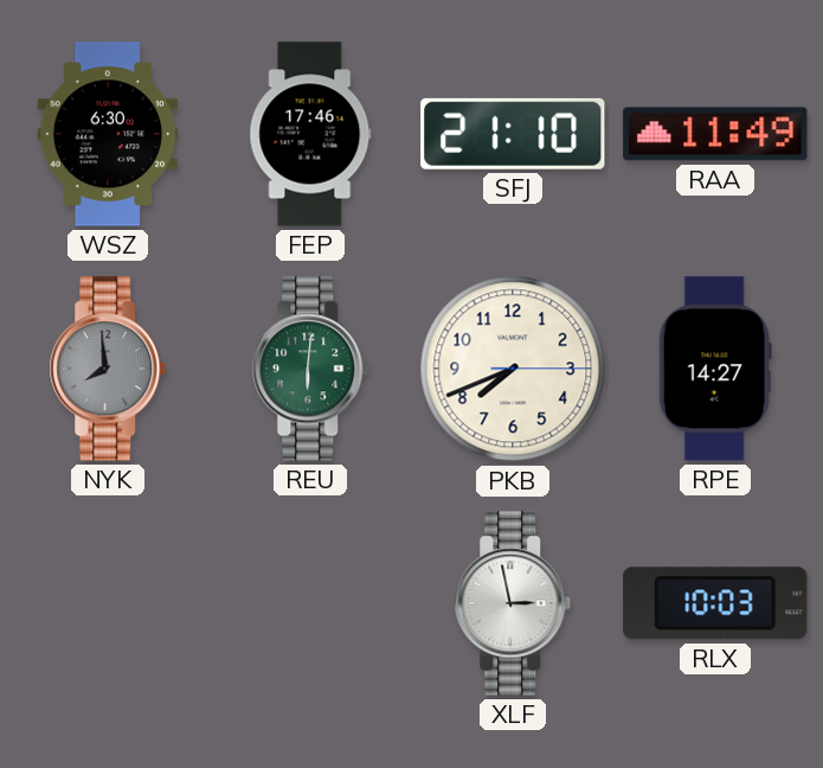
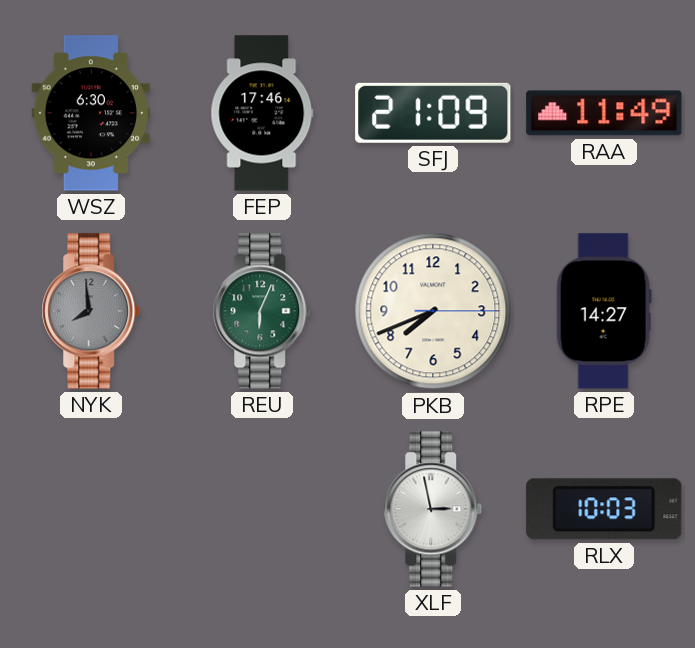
SFJ: 21:10 -> 21:09
REU: 6:01 -> 6:04
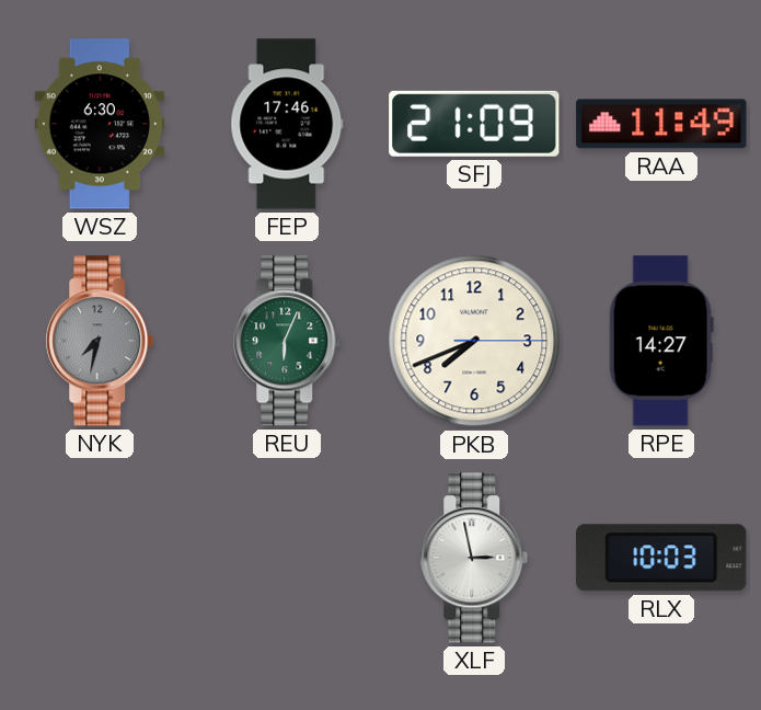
NYK: 7:59 -> 7:32
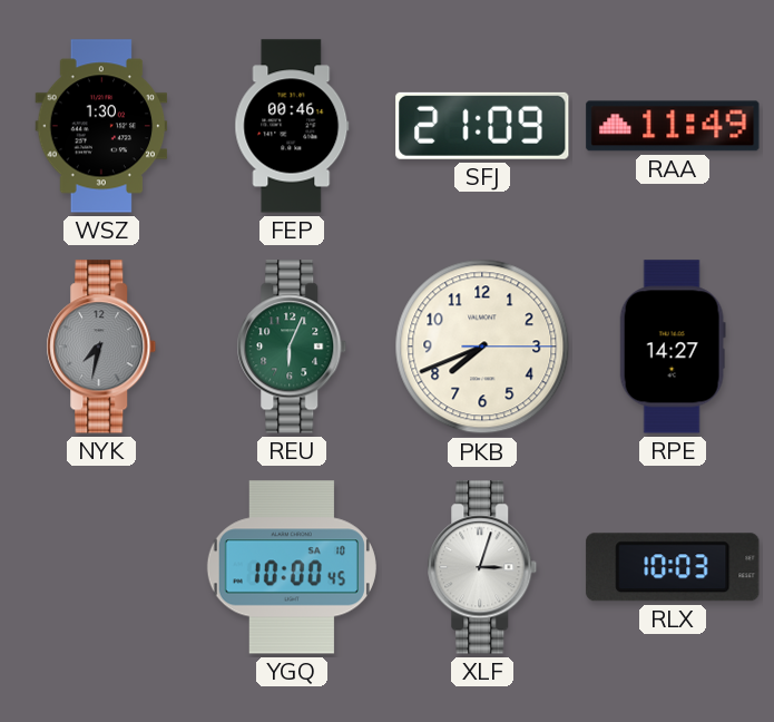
WSZ: 6:30 -> 1:30
FEP: 17:46 -> 00:46
YGQ: none -> 10:00
XLF: 2:58 -> 3:03
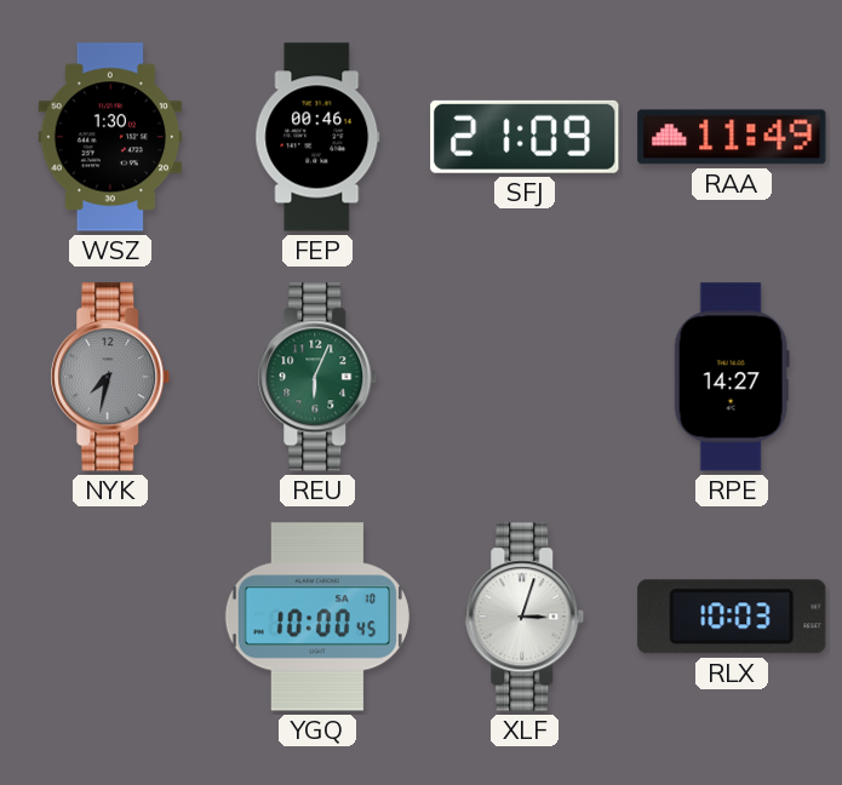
PKB: 7:41 -> none
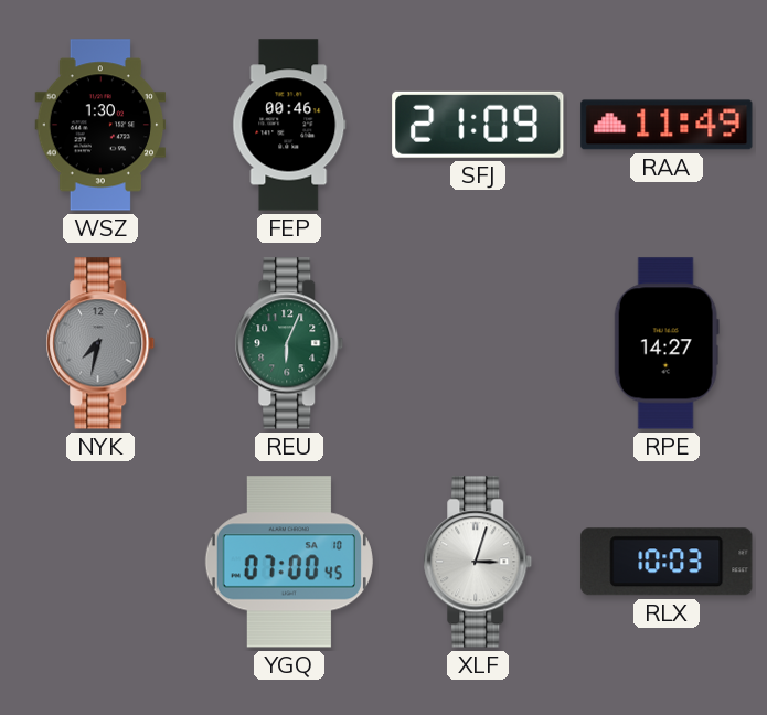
YGQ: 10:00 -> 07:00
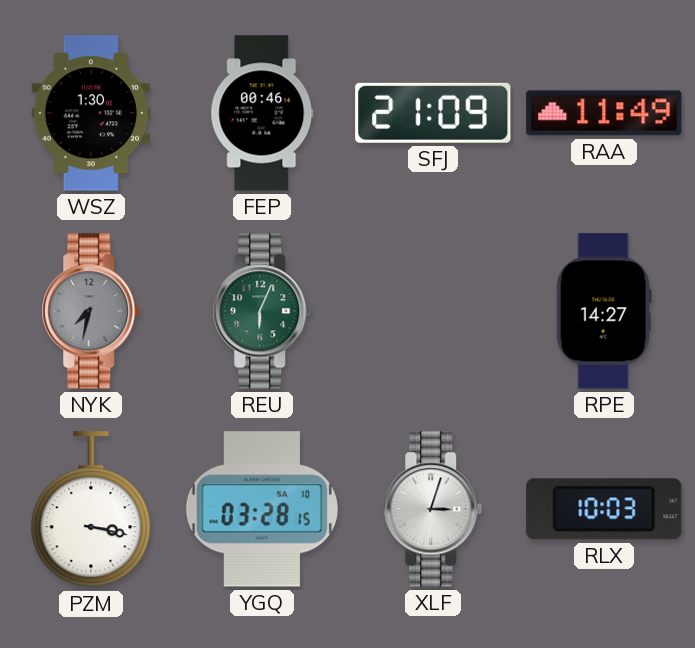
PZM: none -> 3:17
YGQ: 07:00 -> 03:28
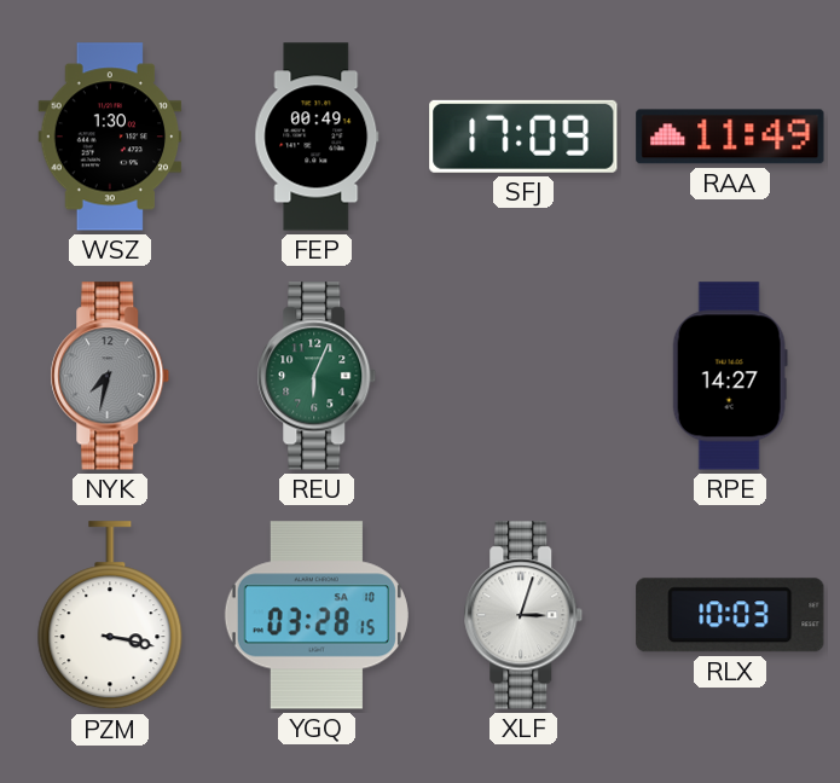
FEP: 00:46 -> 00:49
SFJ: 21:09 -> 17:09
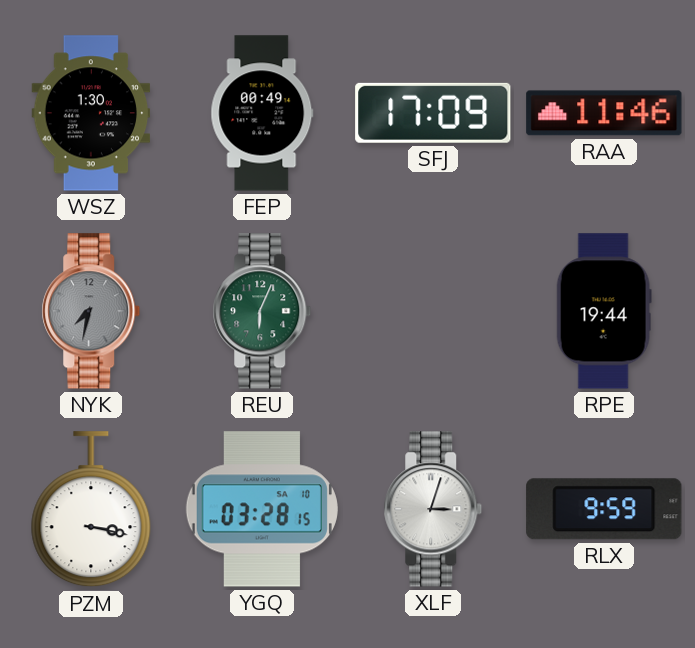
RAA: 11:49 -> 11:46
RPE: 14:27 -> 19:44
RLX: 10:03 -> 9:59
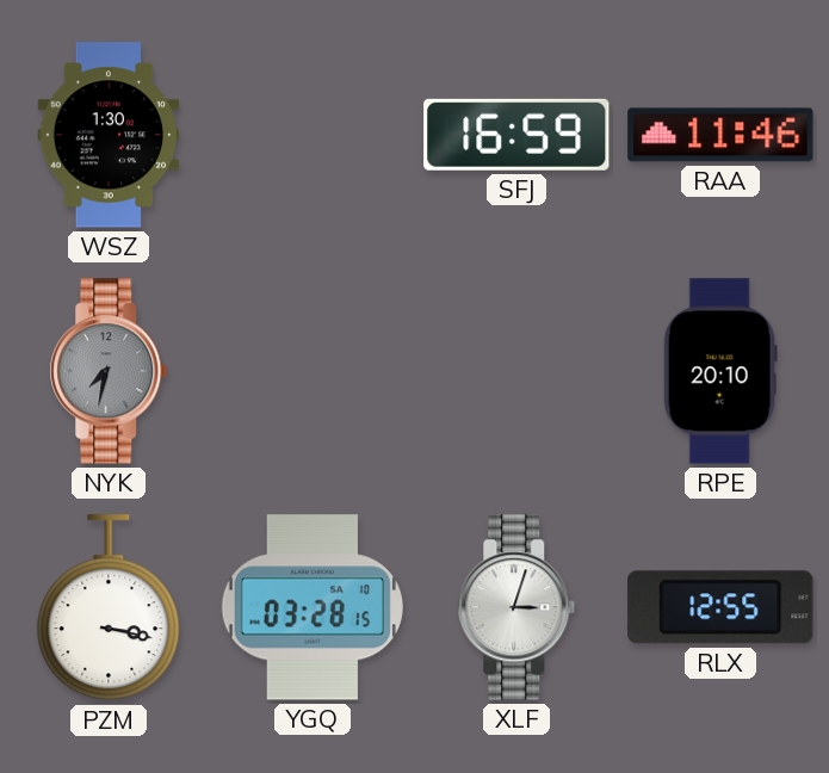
FEP: 00:49 -> none
SFJ: 17:09 -> 16:59
REU: 6:04 -> none
RPE: 19:44 -> 20:10
RLX: 9:59 -> 12:55
